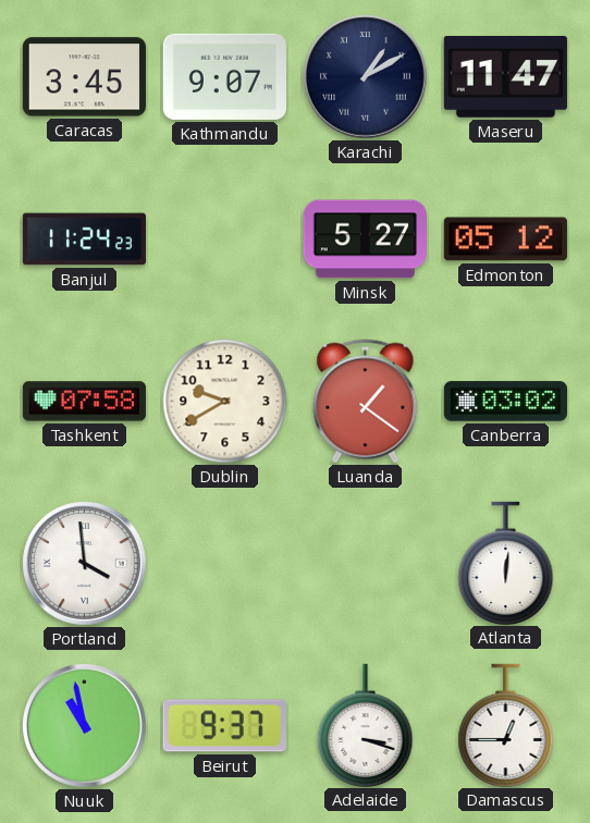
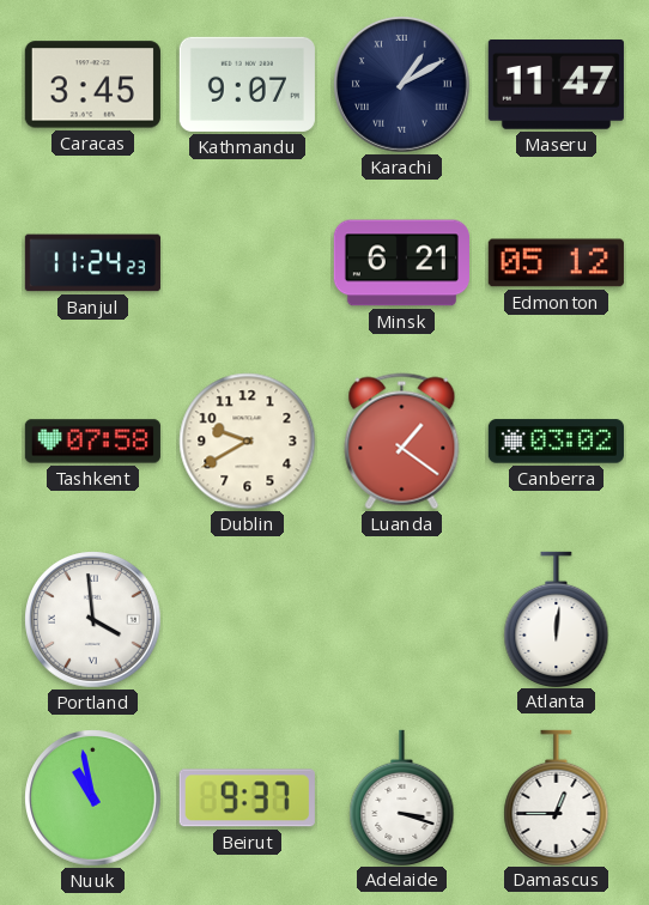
Minsk: 5:27 -> 6:21
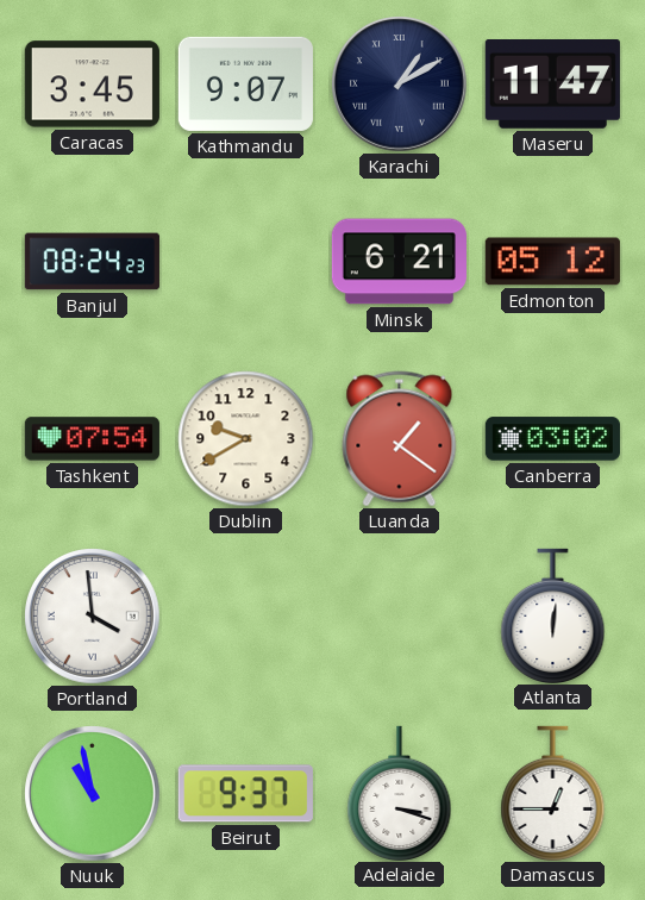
Banjul: 11:24 -> 08:24
Tashkent: 07:58 -> 07:54
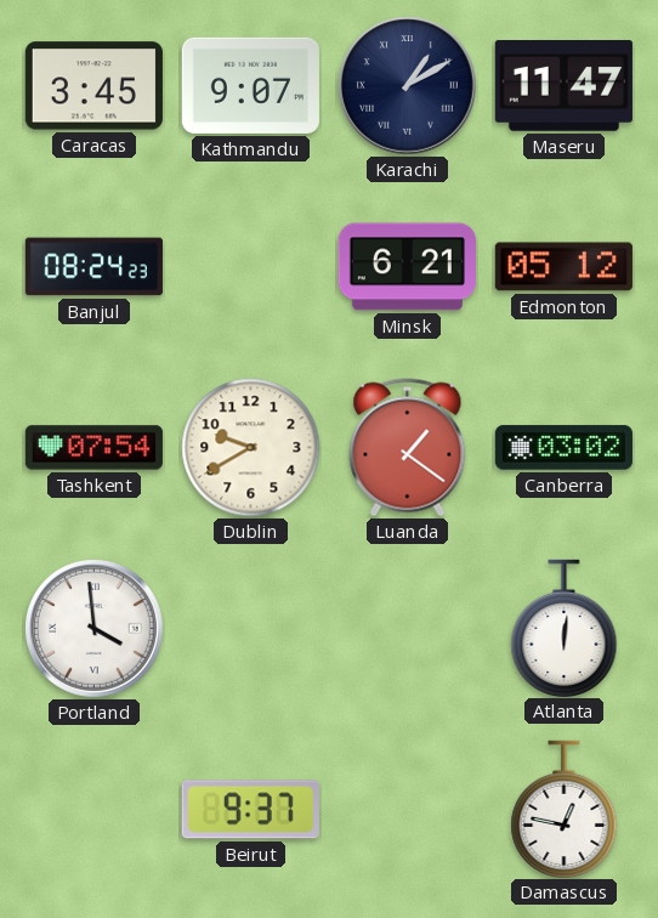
Nuuk: 10:58 -> none
Adelaide: 3:18 -> none
Damascus: 12:45 -> 12:47
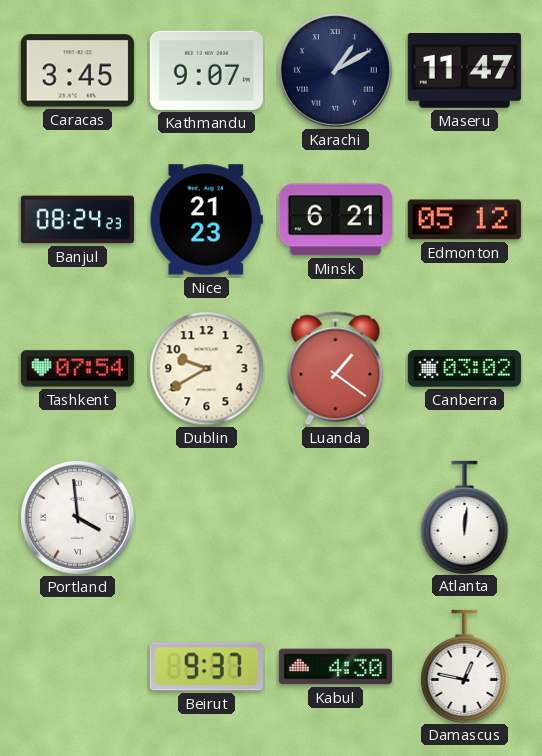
Nice: none -> 21:23
Kabul: none -> 4:30
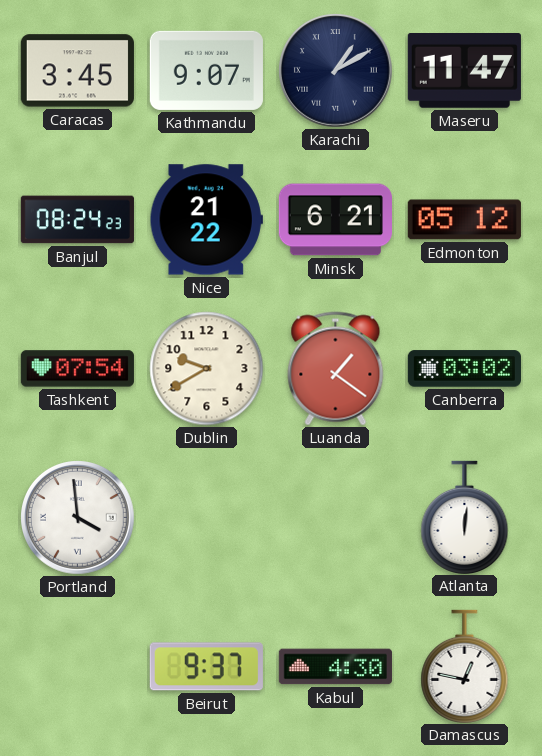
Nice: 21:23 -> 21:22
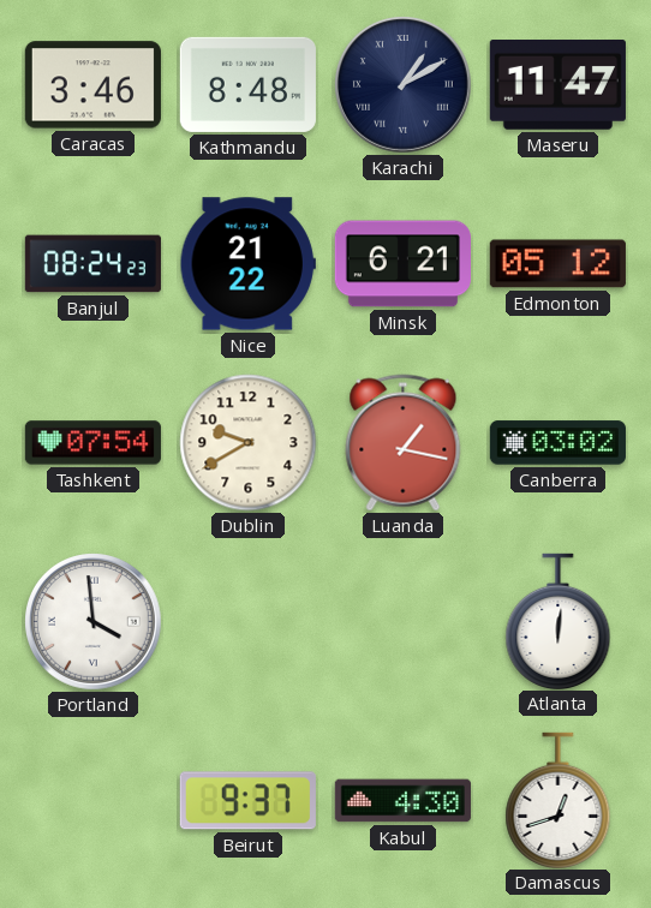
Caracas: 3:45 -> 3:46
Kathmandu: 9:07 -> 8:48
Luanda: 1:21 -> 1:17
Damascus: 12:47 -> 12:42
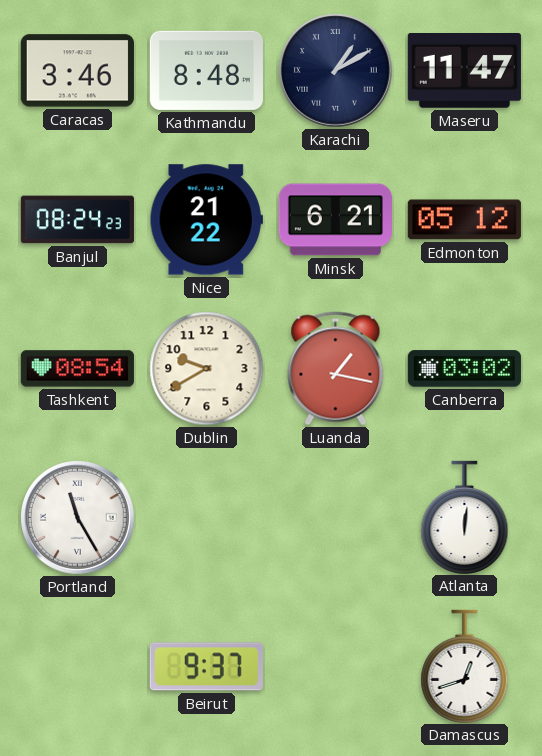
Tashkent: 07:54 -> 08:54
Portland: 3:59 -> 11:25
Kabul: 4:30 -> none
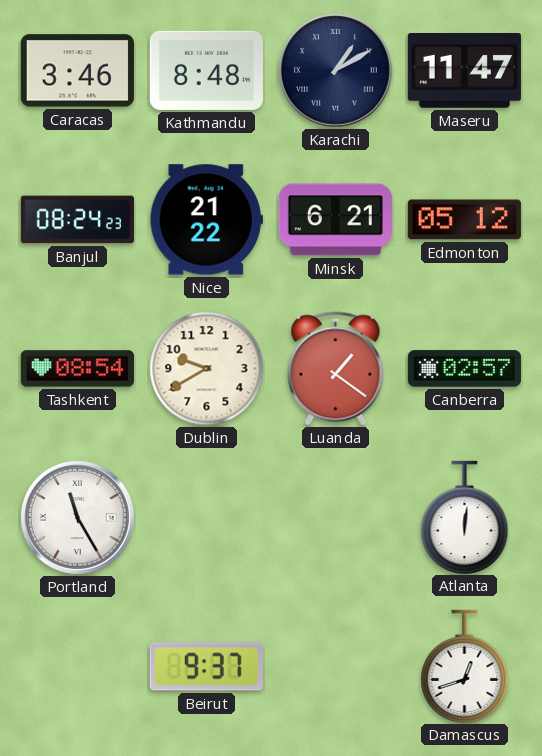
Luanda: 1:17 -> 1:21
Canberra: 03:02 -> 02:57
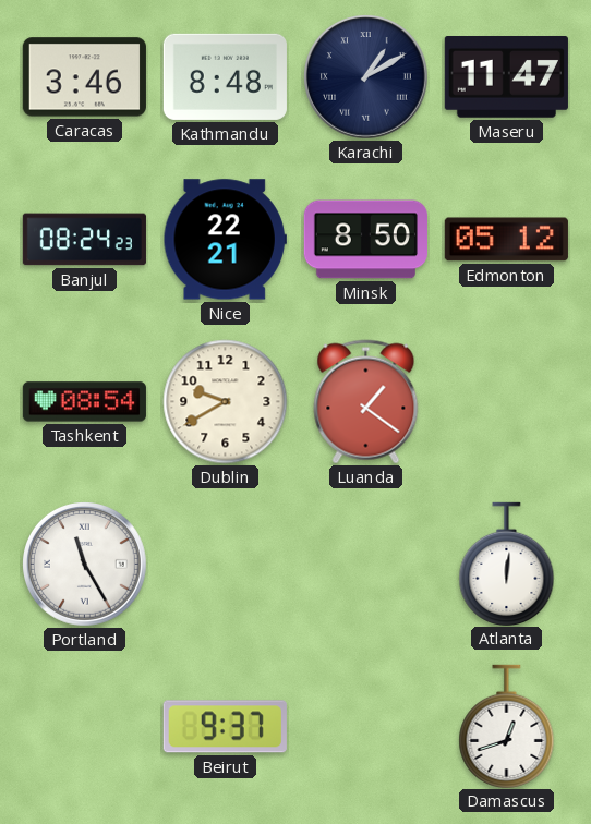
Nice: 21:22 -> 22:21
Minsk: 6:21 -> 8:50
Canberra: 02:57 -> none
